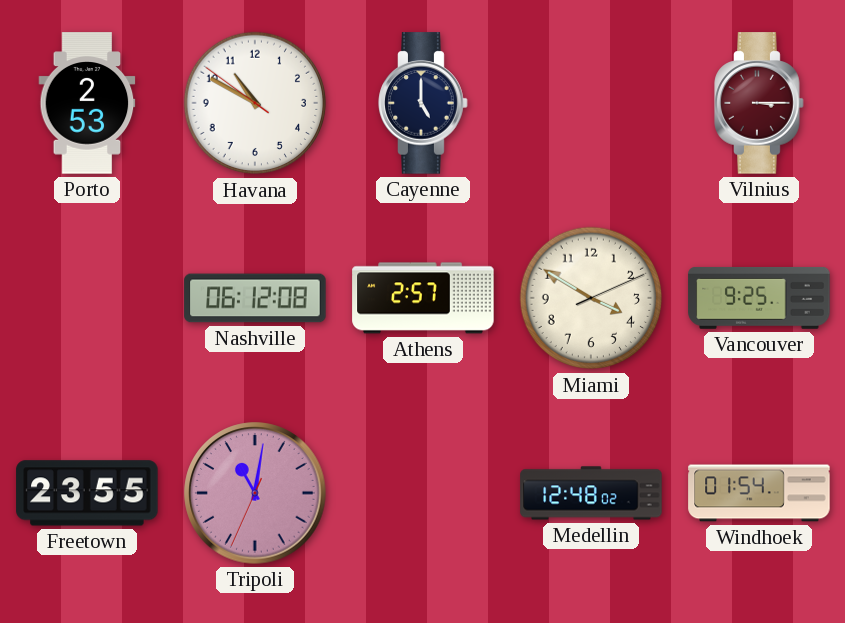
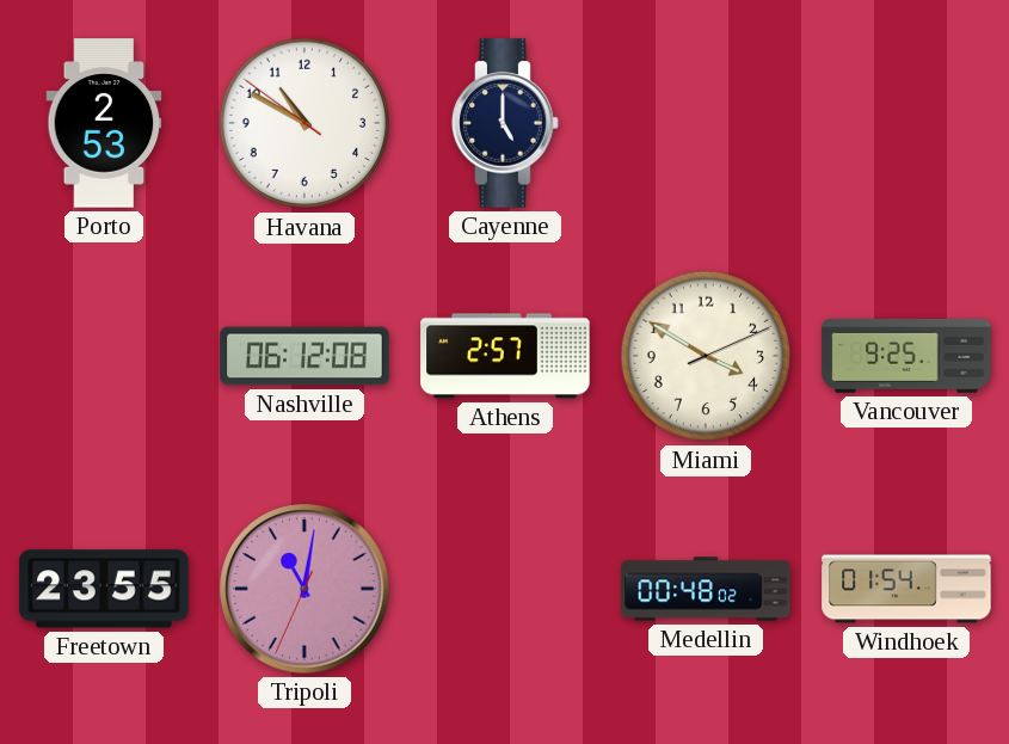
Vilnius: 3:15 -> none
Medellin: 12:48 -> 00:48
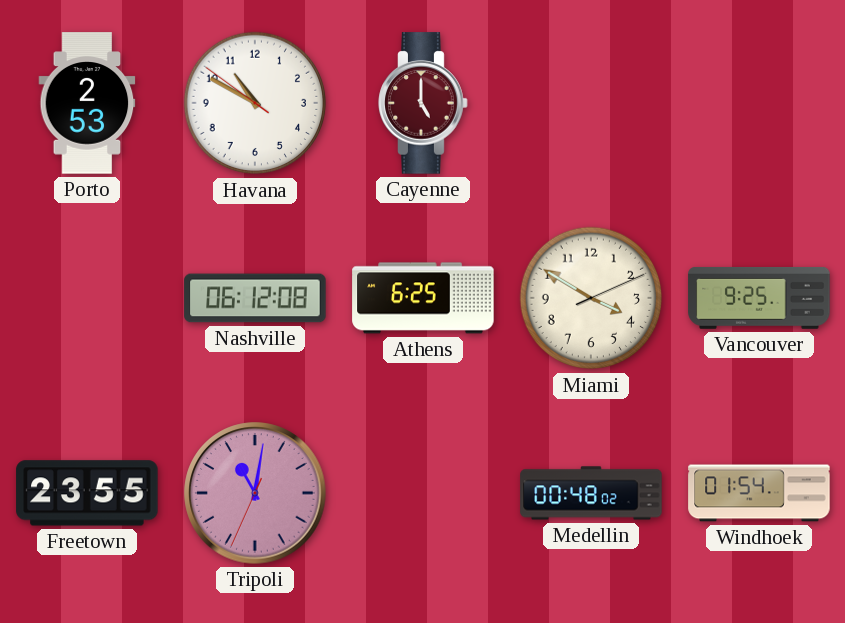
Cayenne dial: navy -> burgundy
Athens: 2:57 -> 6:25
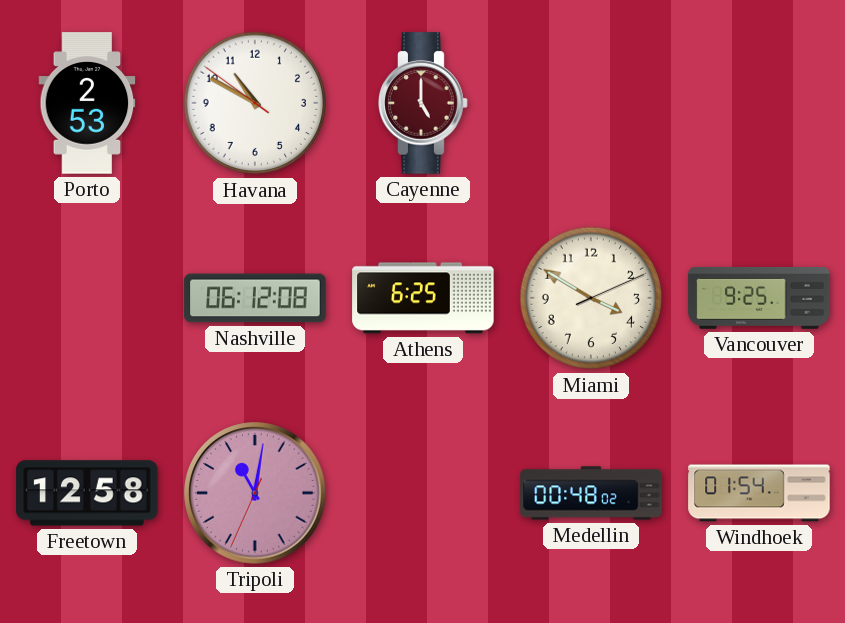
Freetown: 23:55 -> 12:58
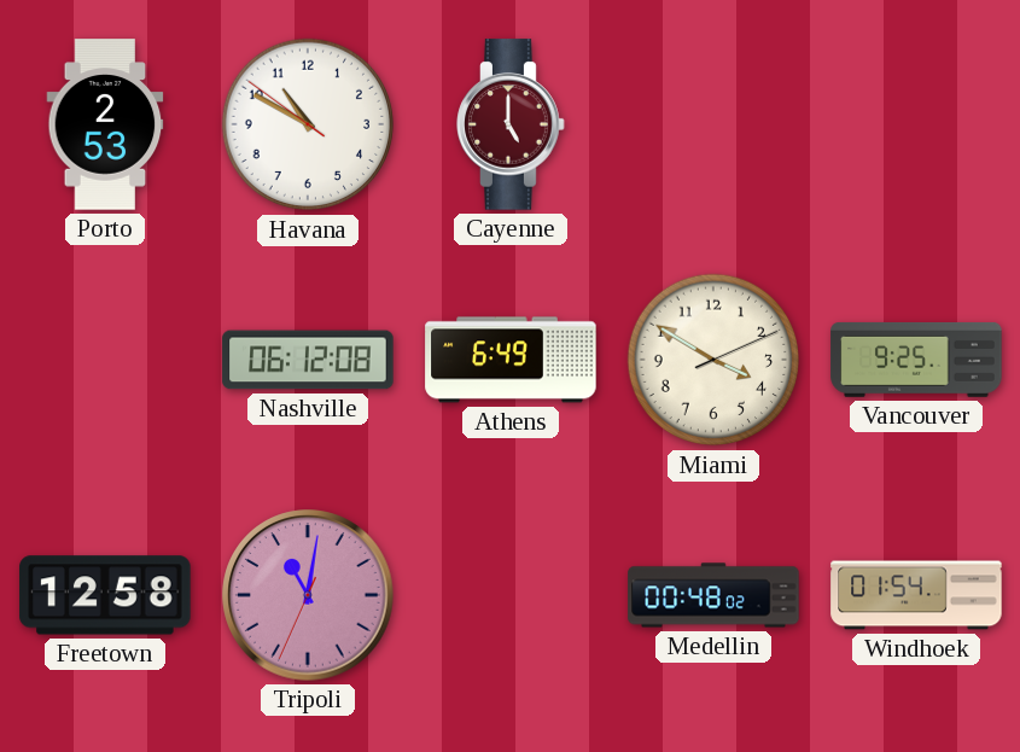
Athens: 6:25 -> 6:49
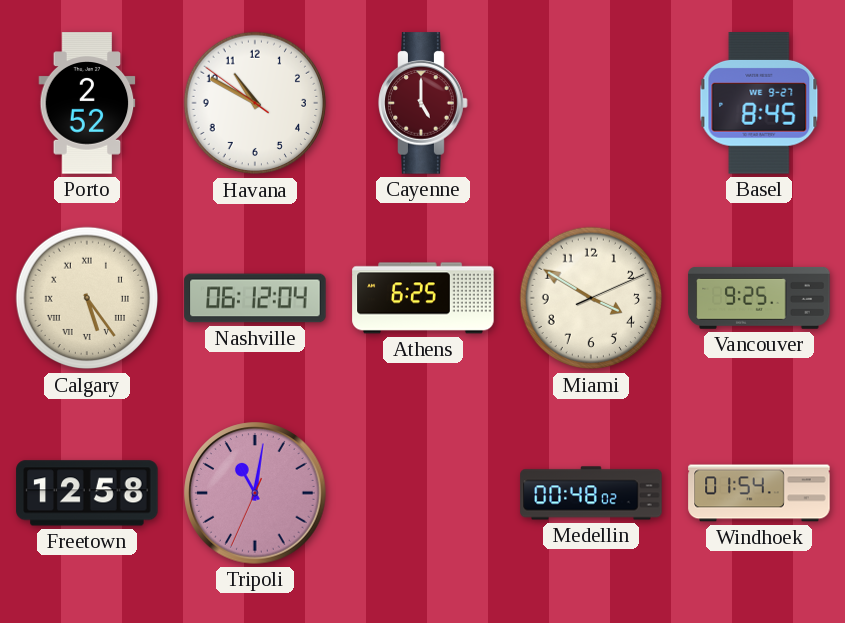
Porto: 2:53 -> 2:52
Basel: none -> 8:45
Calgary: none -> 5:24
Nashville: 06:12:08 -> 06:12:04
Athens: 6:49 -> 6:25
